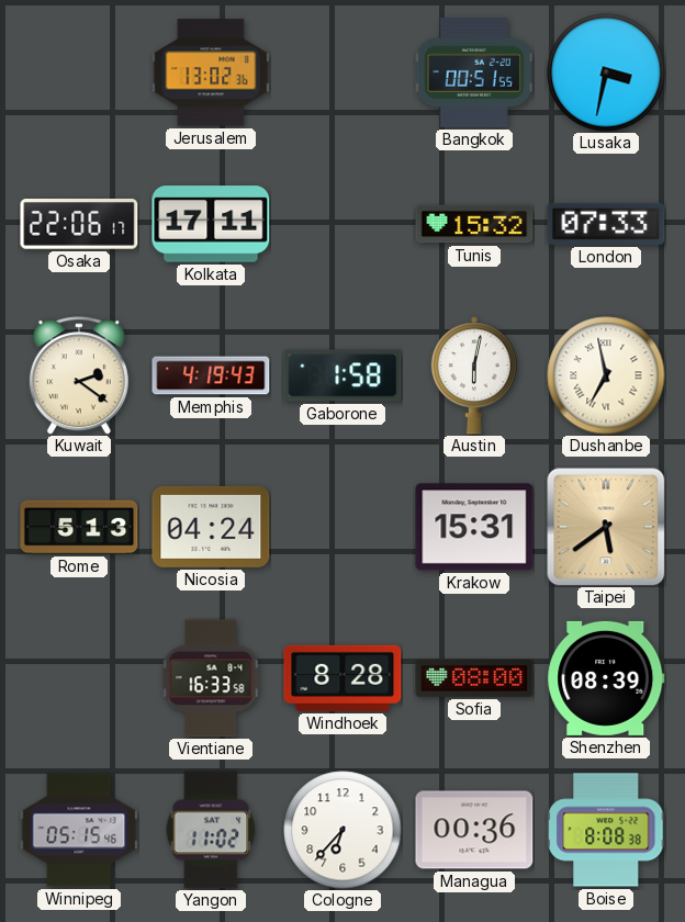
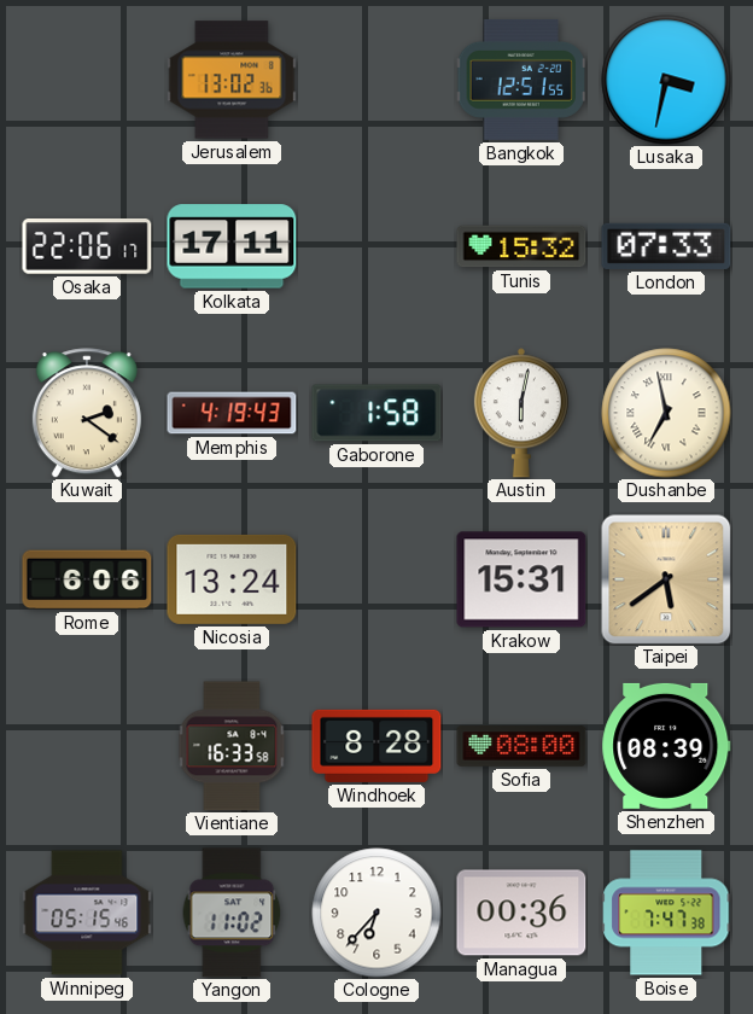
Bangkok: 00:51 -> 12:51
Rome: 5:13 -> 6:06
Nicosia: 04:24 -> 13:24
Boise: 8:08 -> 7:47
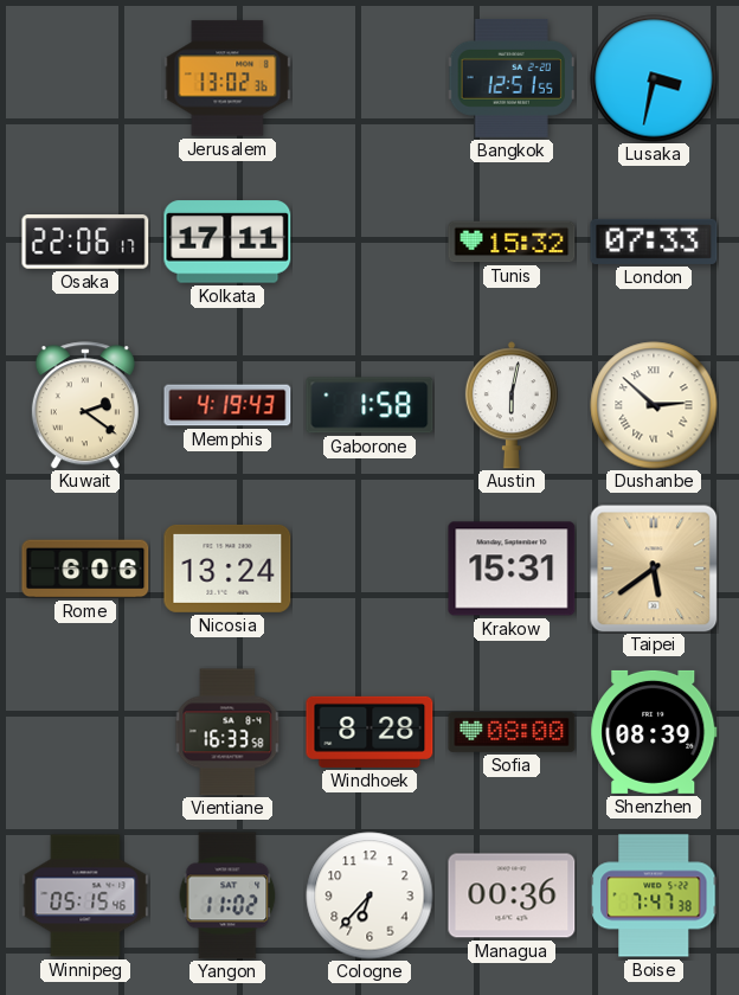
Dushanbe: 6:58 -> 2:52
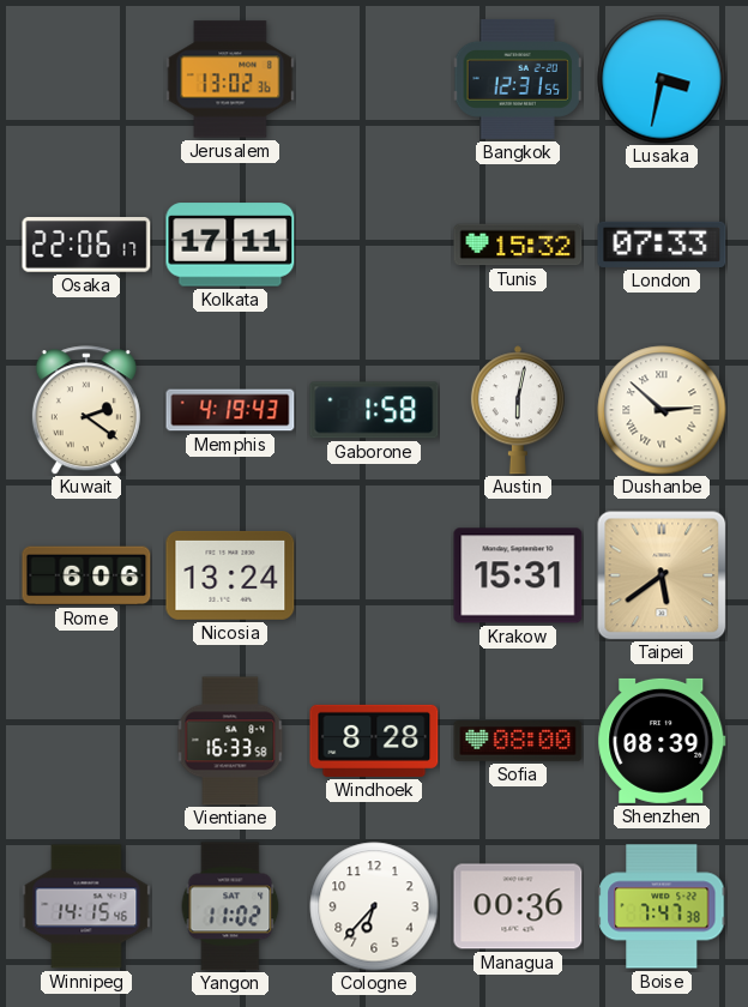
Bangkok: 12:51 -> 12:31
Winnipeg: 05:15 -> 14:15
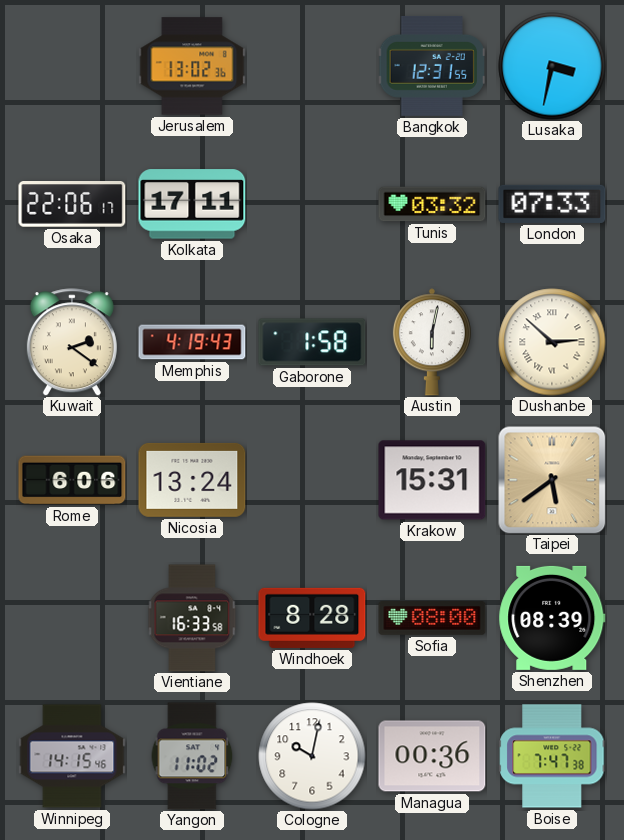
Tunis: 15:32 -> 03:32
Cologne: 6:37 -> 10:02
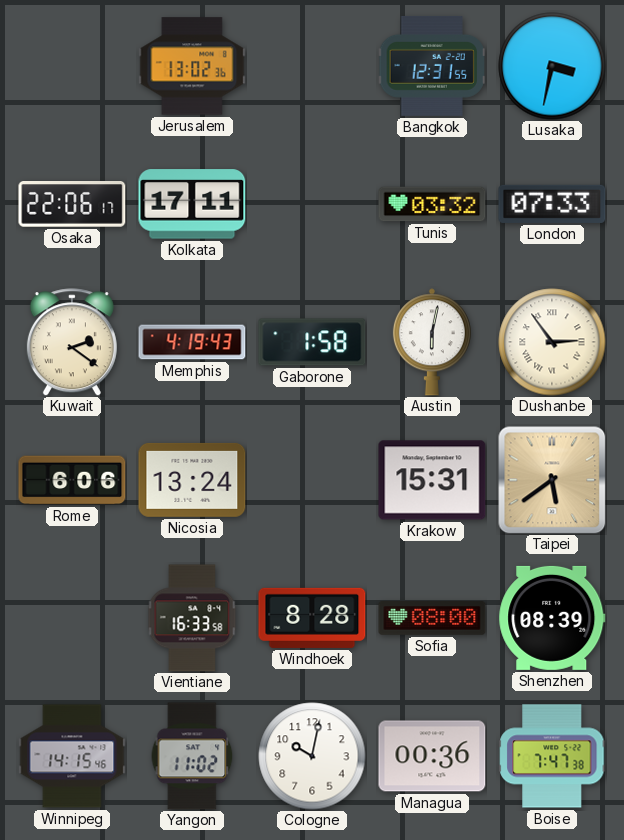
Dushanbe: 2:52 -> 2:54
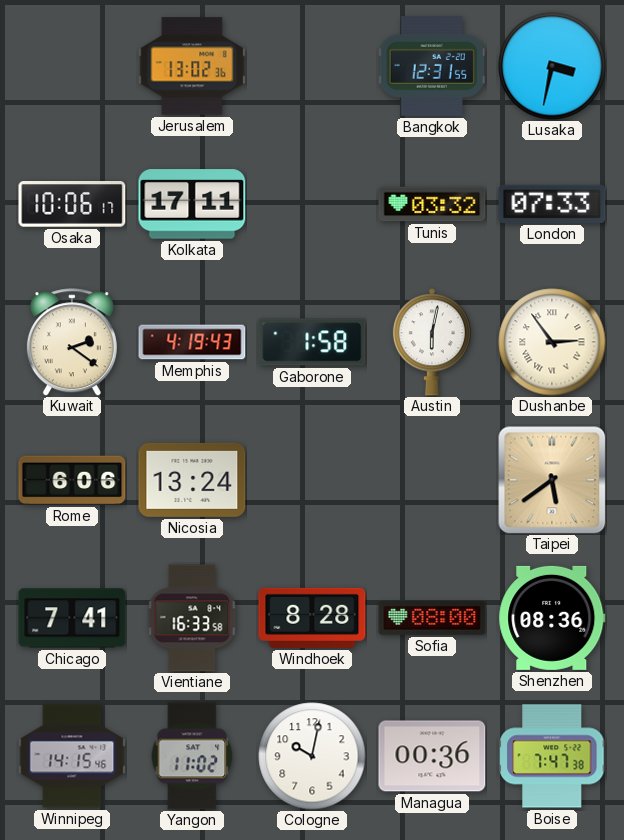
Osaka: 22:06 -> 10:06
Krakow: 15:31 -> none
Chicago: none -> 7:41
Shenzhen: 08:39 -> 08:36
